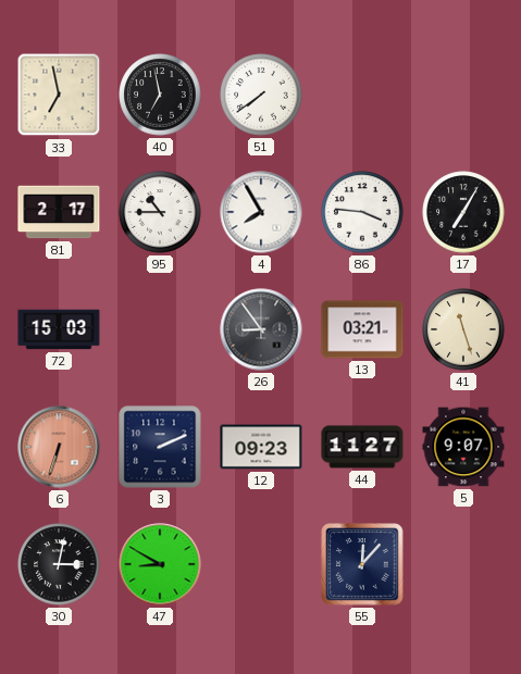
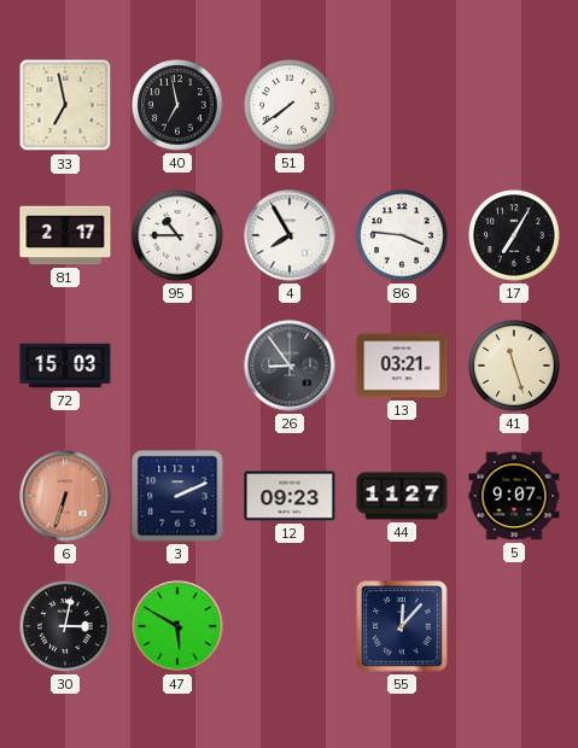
47: 8:50 -> 5:50
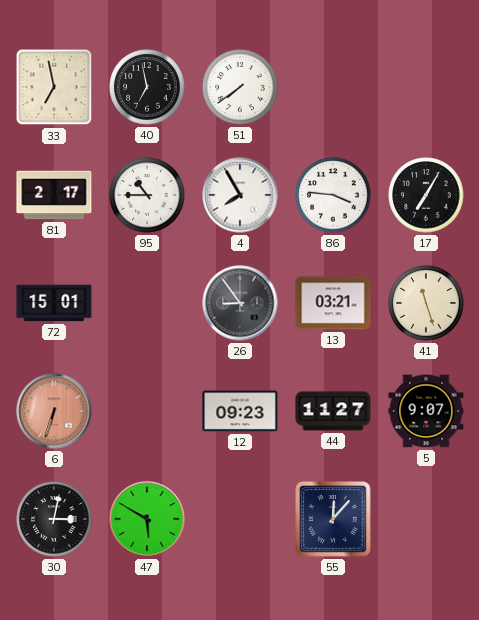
72: 15:03 -> 15:01
3: 2:11 -> none
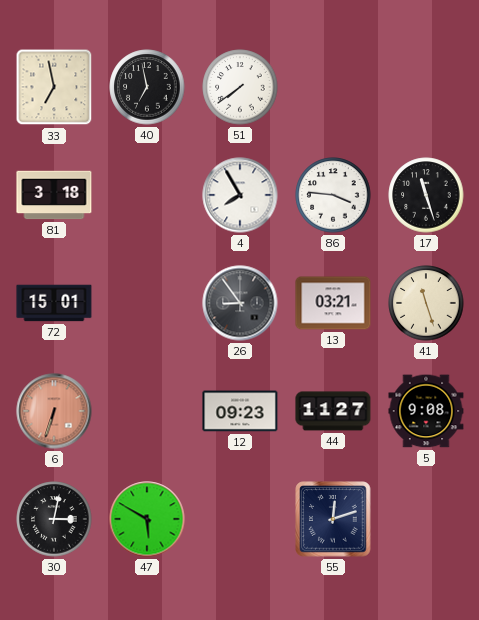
81: 2:17 -> 3:18
95: 10:45 -> none
17: 7:05 -> 11:27
5: 9:07 -> 9:08
55: 12:07 -> 12:12
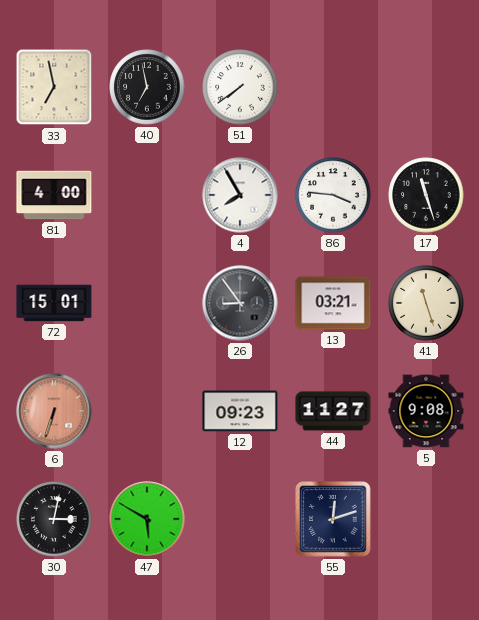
81: 3:18 -> 4:00
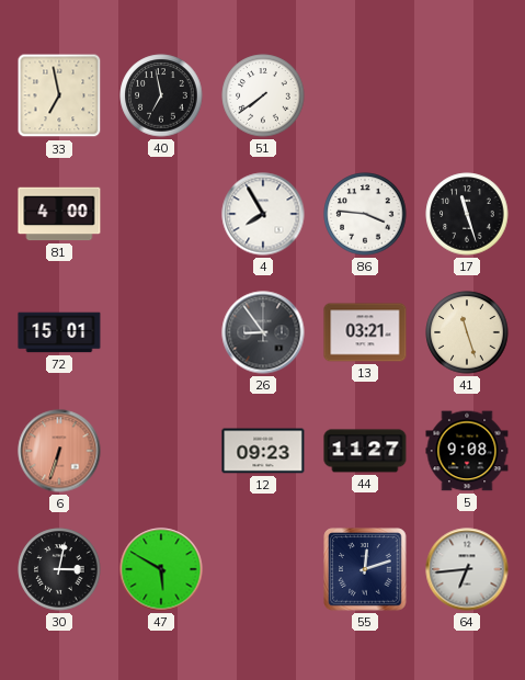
64: none -> 6:44
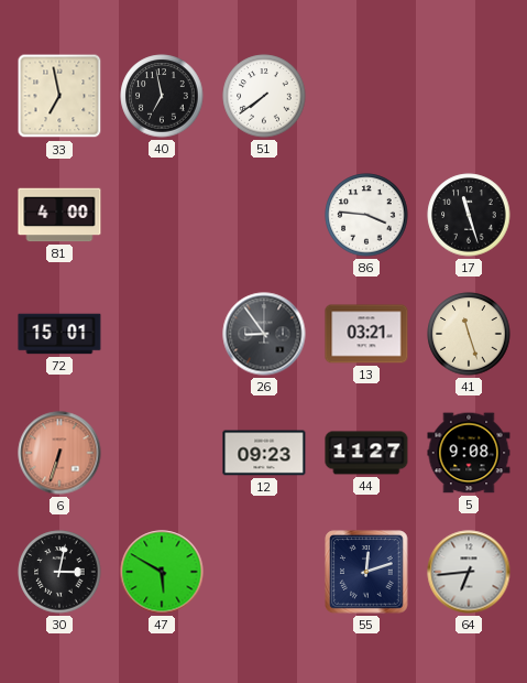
4: 7:55 -> none
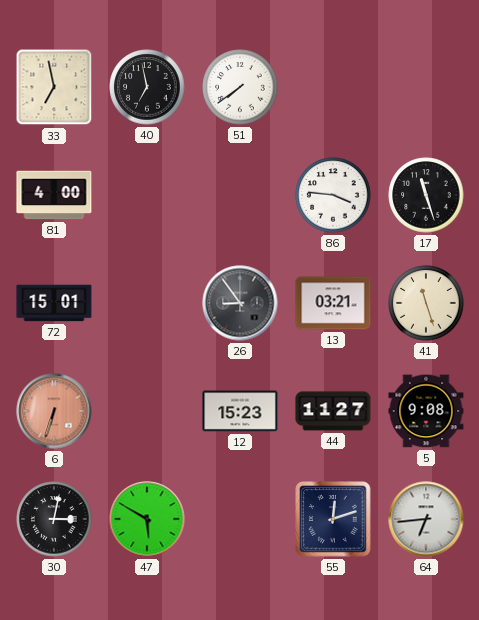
12: 09:23 -> 15:23
